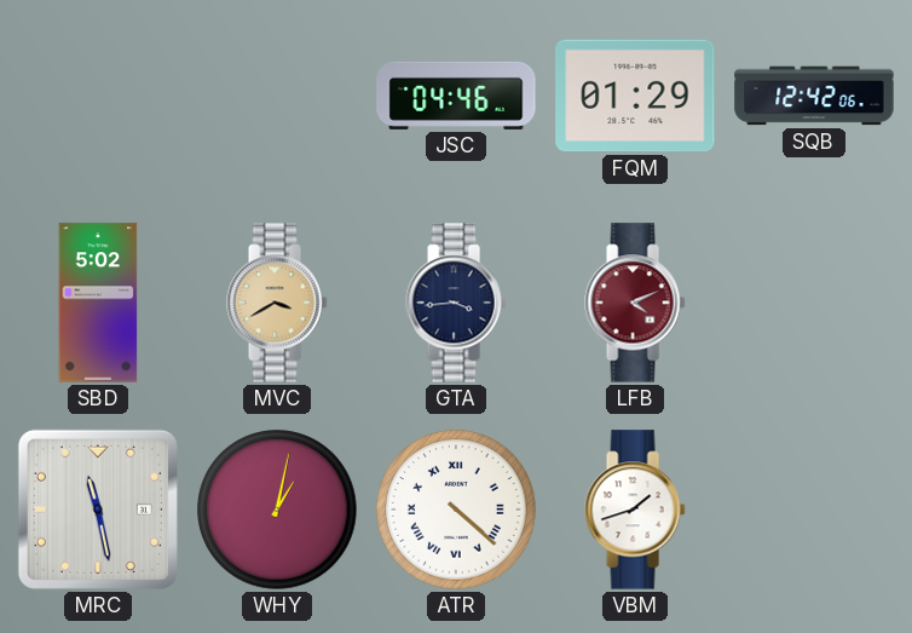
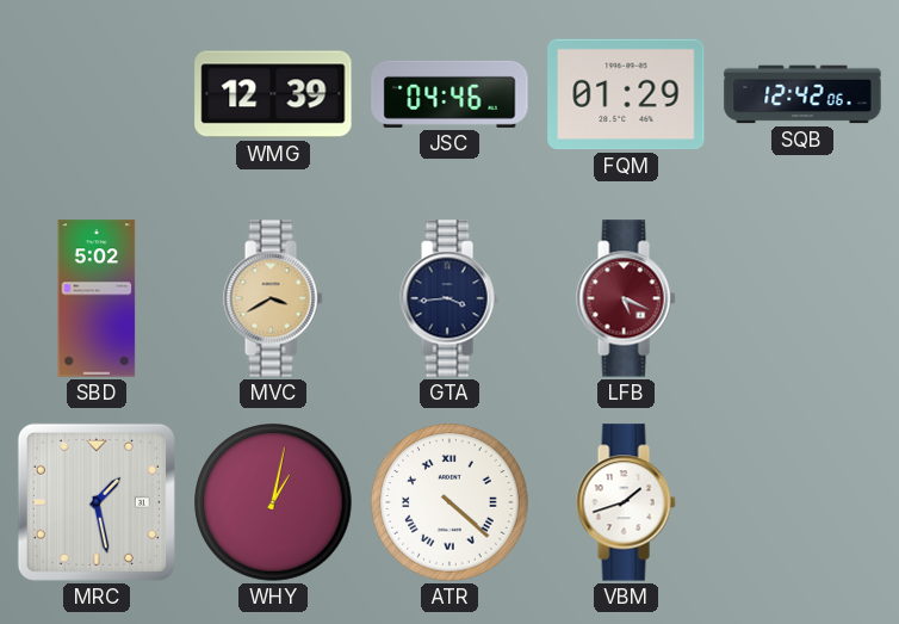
WMG: none -> 12:39
LFB: 4:11 -> 5:19
MRC: 11:28 -> 1:28
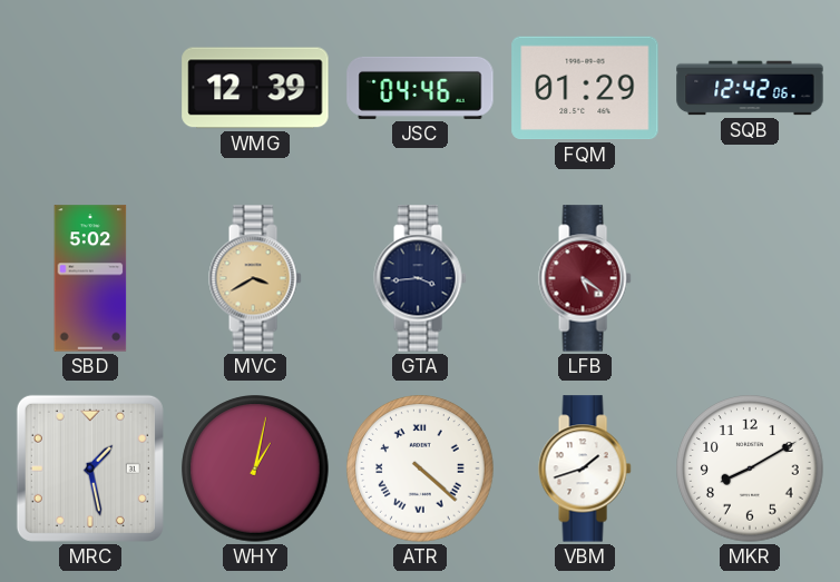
LFB: 5:19 -> 5:21
MKR: none -> 8:10
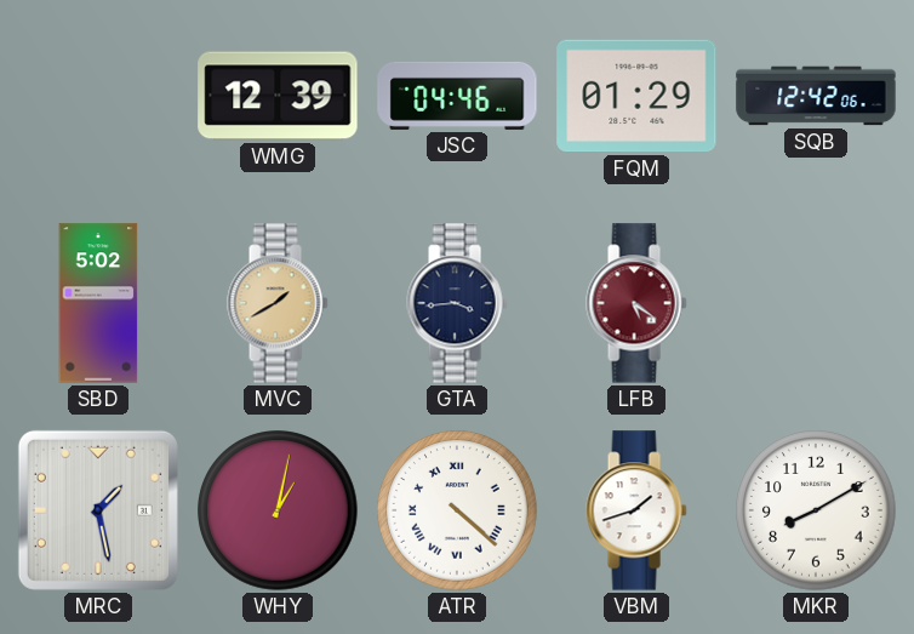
MVC: 3:40 -> 1:40
